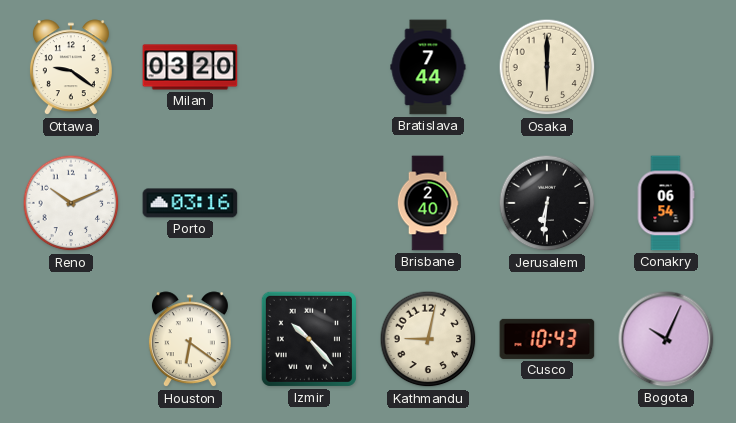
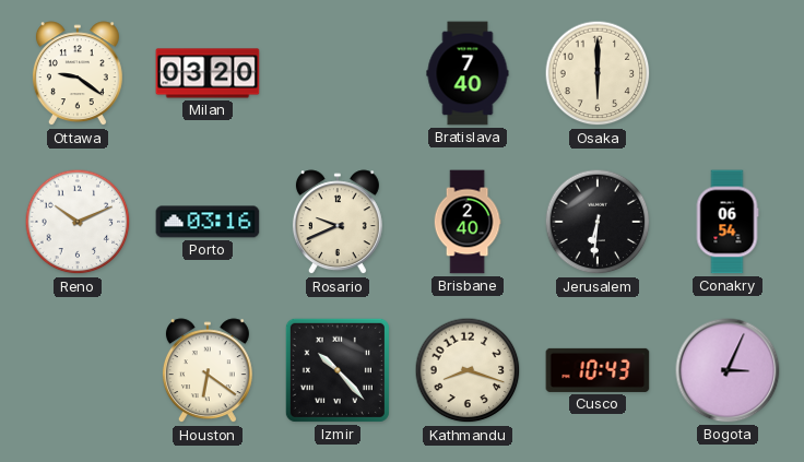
Bratislava: 7:44 -> 7:40
Rosario: none -> 9:41
Kathmandu: 9:02 -> 8:18
Bogota: 10:04 -> 3:04
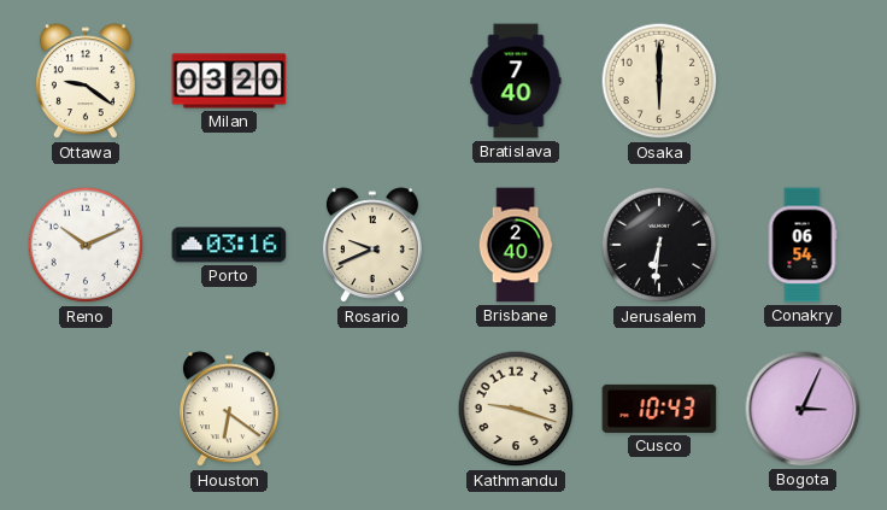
Izmir: 10:23 -> none
Kathmandu: 8:18 -> 9:18
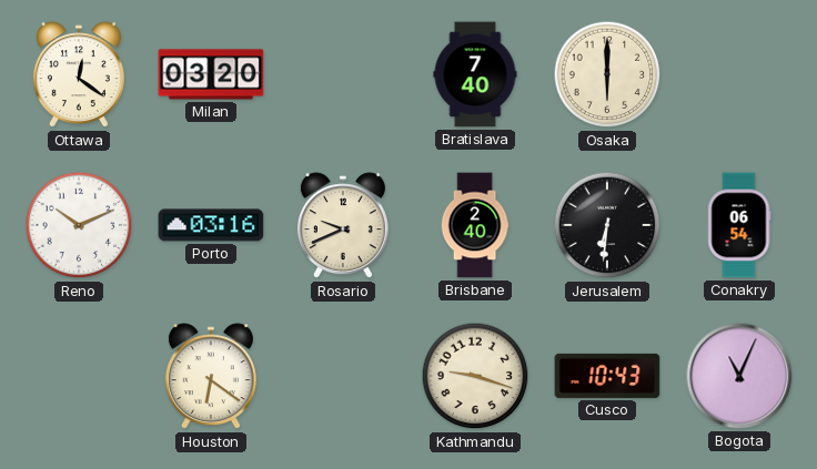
Ottawa: 9:21 -> 12:21
Bogota: 3:04 -> 11:04
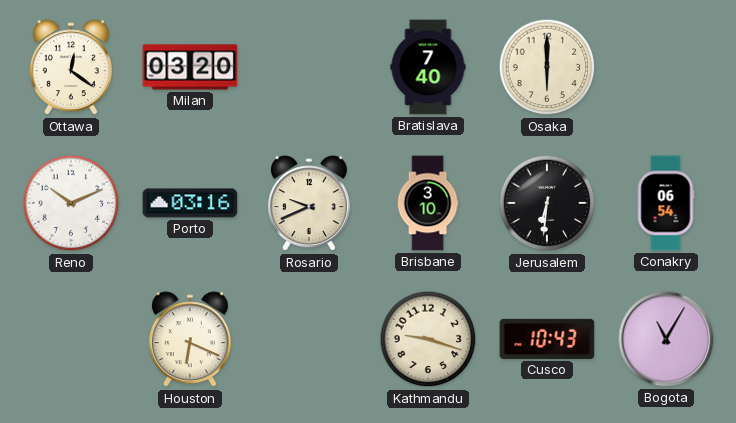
Brisbane: 2:40 -> 3:10
Houston: 6:21 -> 6:19
Bogota: 11:04 -> 11:05
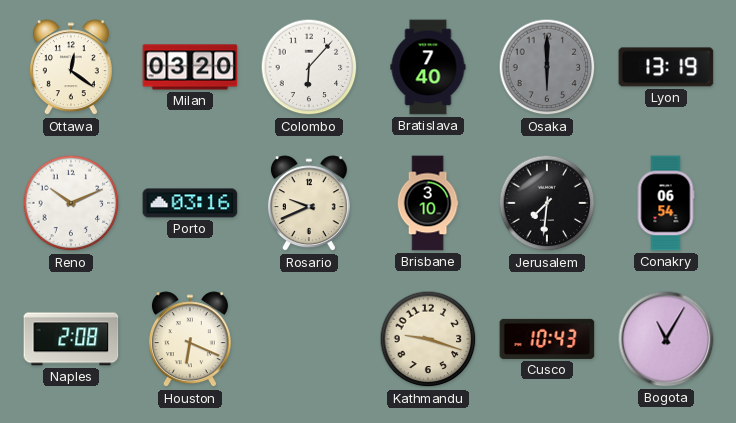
Colombo: none -> 6:07
Osaka dial: cream -> grey
Lyon: none -> 13:19
Jerusalem: 6:31 -> 7:31
Naples: none -> 2:08
